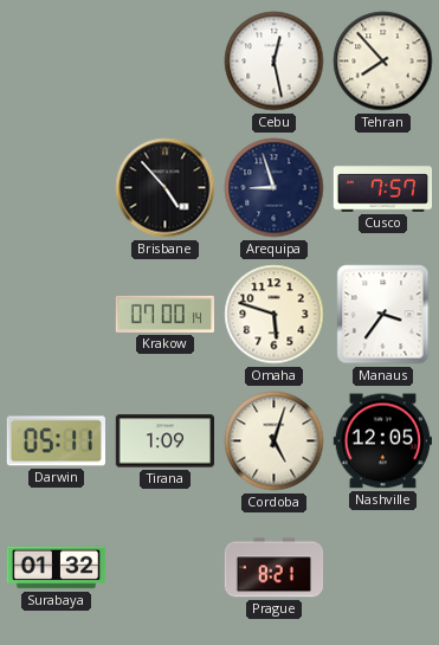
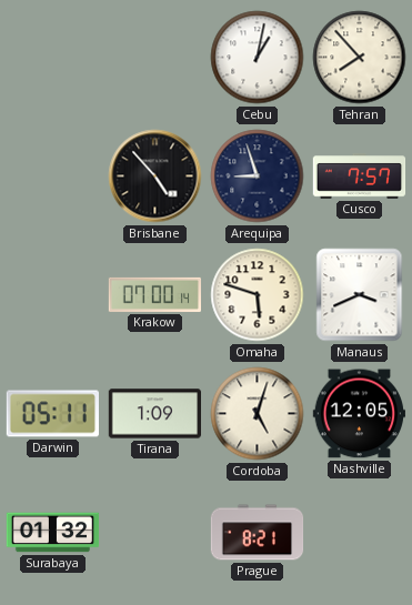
Cebu: 12:28 -> 1:02
Manaus: 3:36 -> 3:41
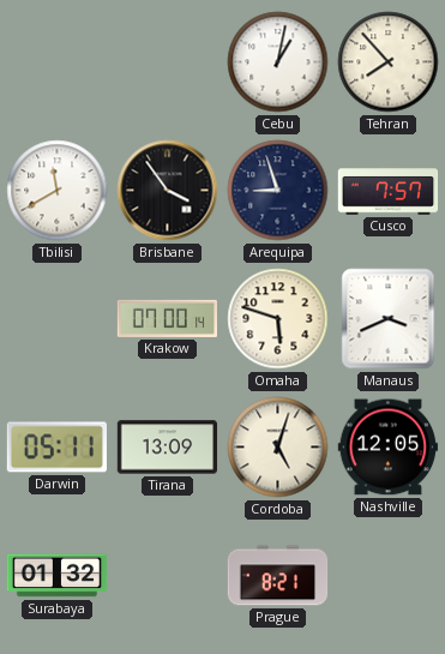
Tbilisi: none -> 11:40
Brisbane: 4:53 -> 3:54
Tirana: 1:09 -> 13:09
